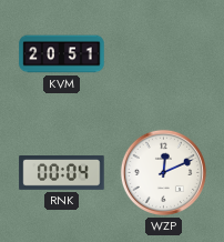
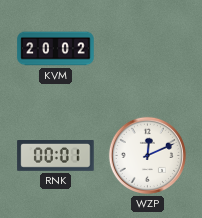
KVM: 20:51 -> 20:02
RNK: 00:04 -> 00:01
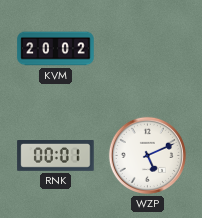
WZP: 12:11 -> 5:11
